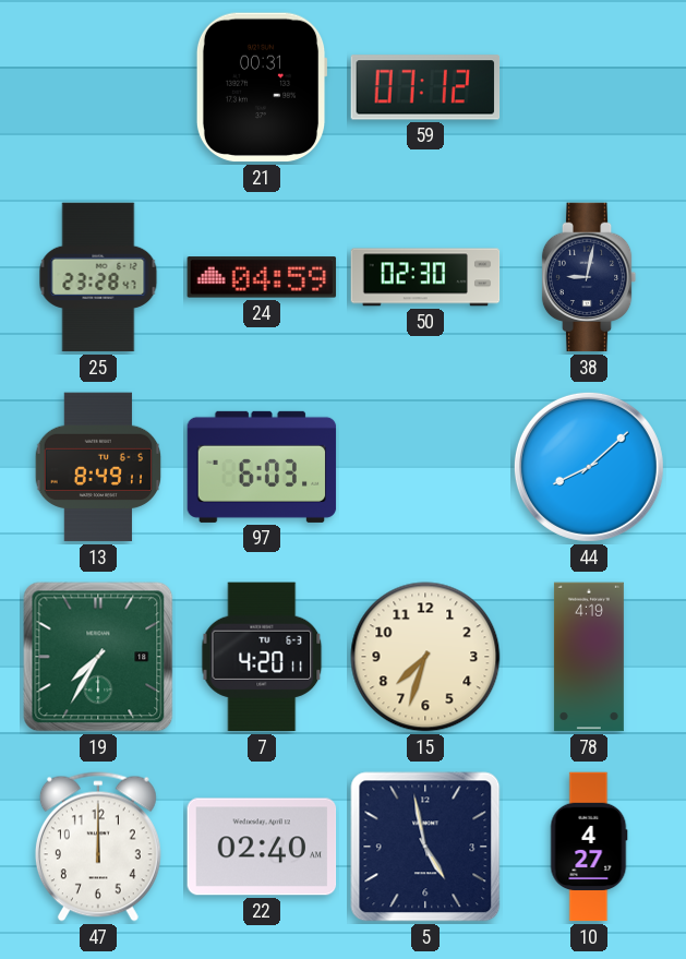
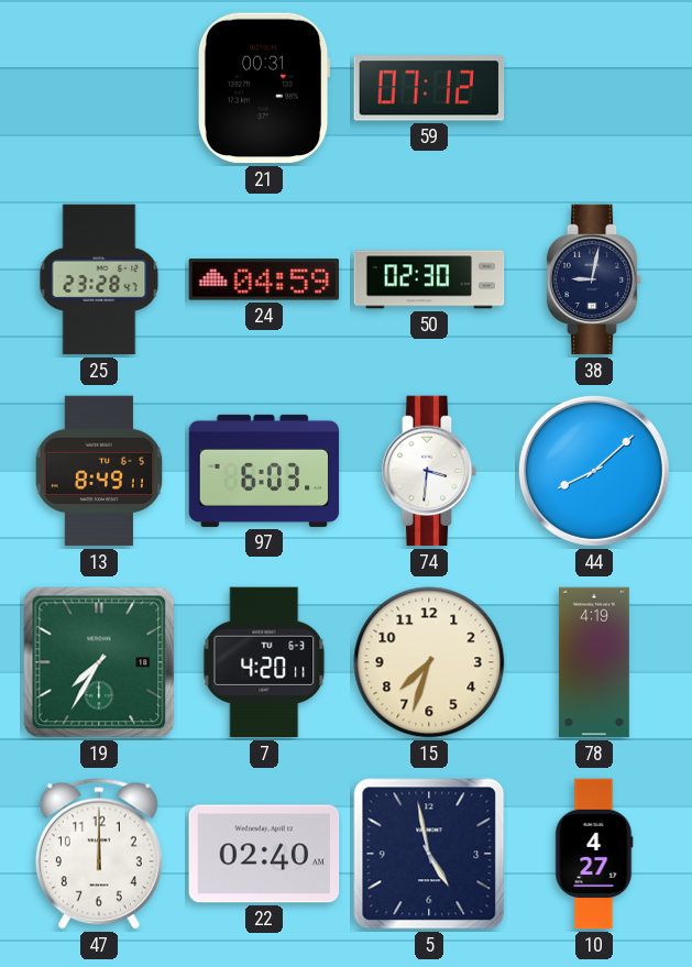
74: none -> 3:31
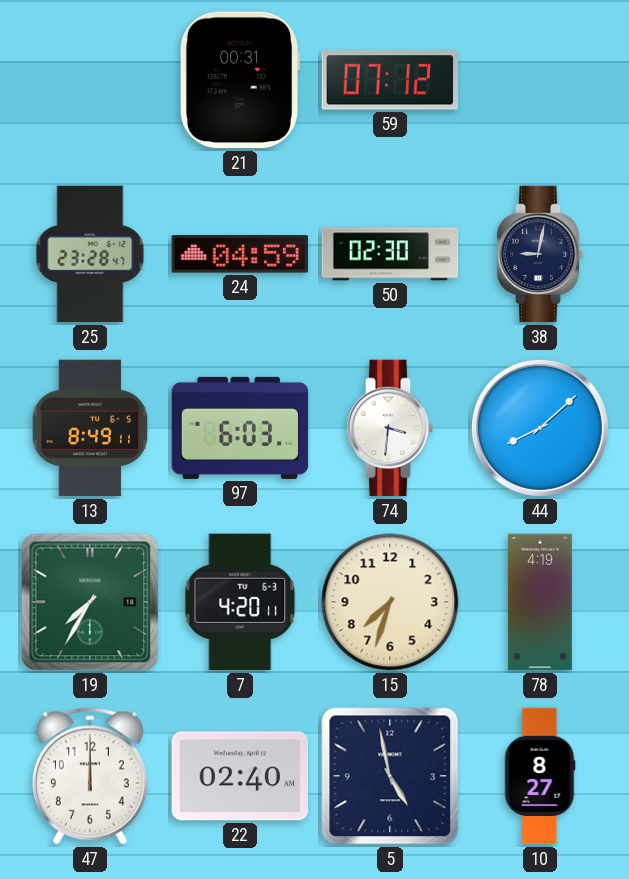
10: 4:27 -> 8:27
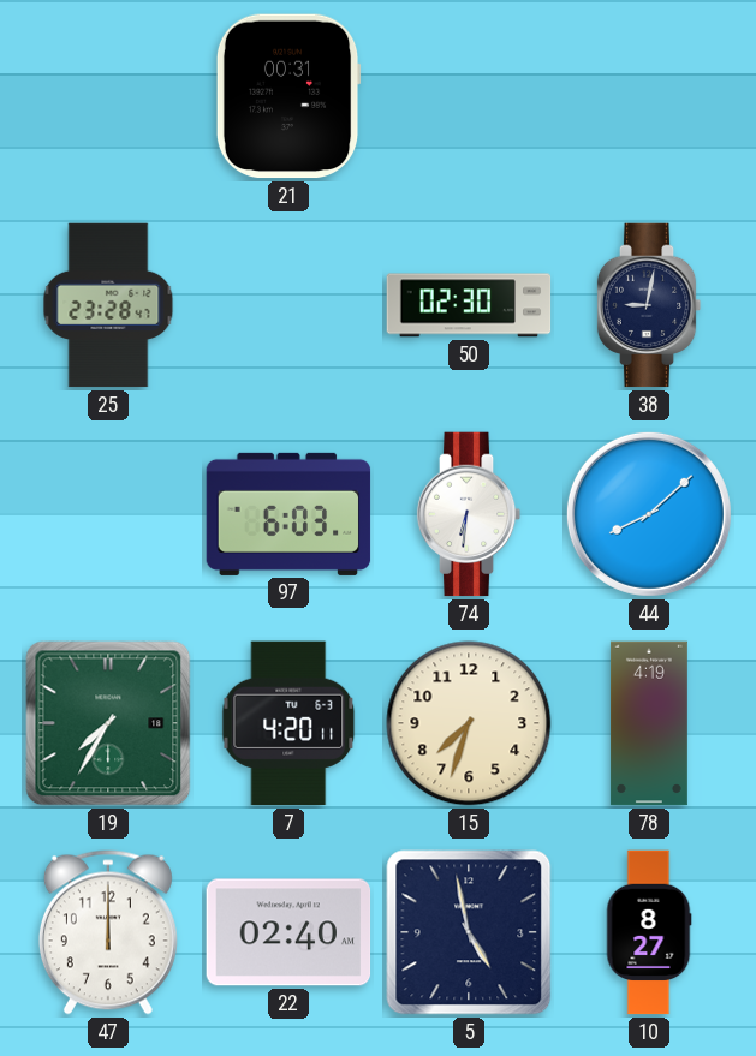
59: 07:12 -> none
24: 04:59 -> none
13: 8:49 -> none
74: 3:31 -> 6:31
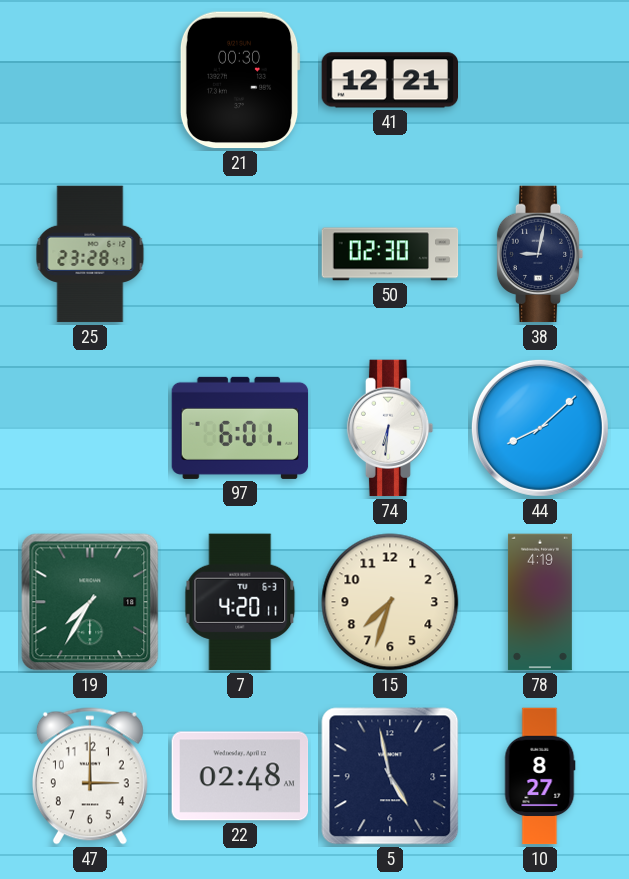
21: 00:31 -> 00:30
41: none -> 12:21
97: 6:03 -> 6:01
47: 12:00 -> 3:00
22: 02:40 -> 02:48
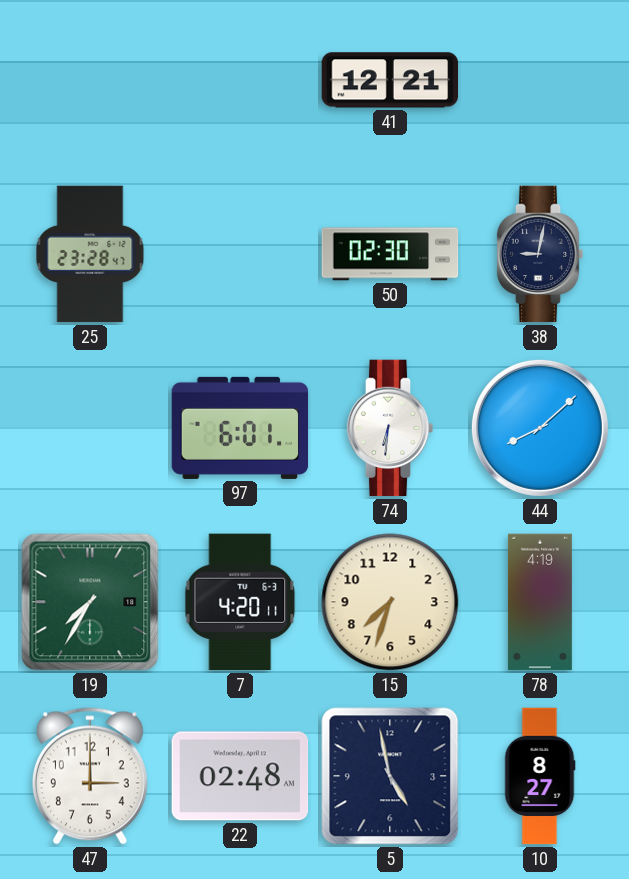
21: 00:30 -> none
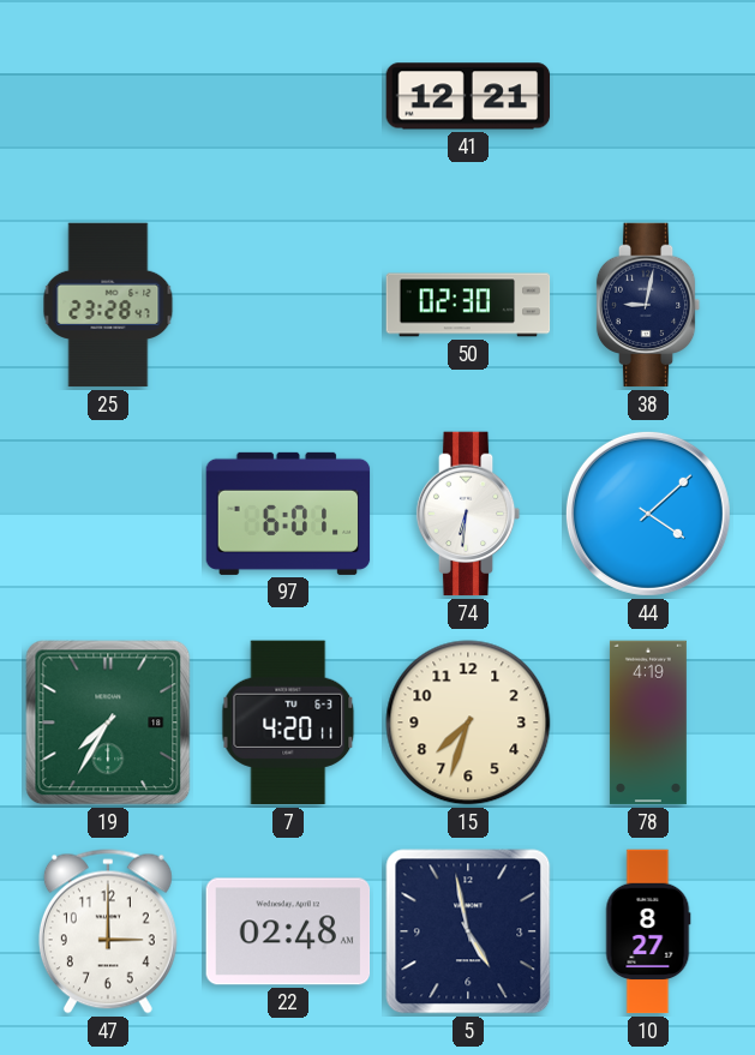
44: 8:08 -> 4:08
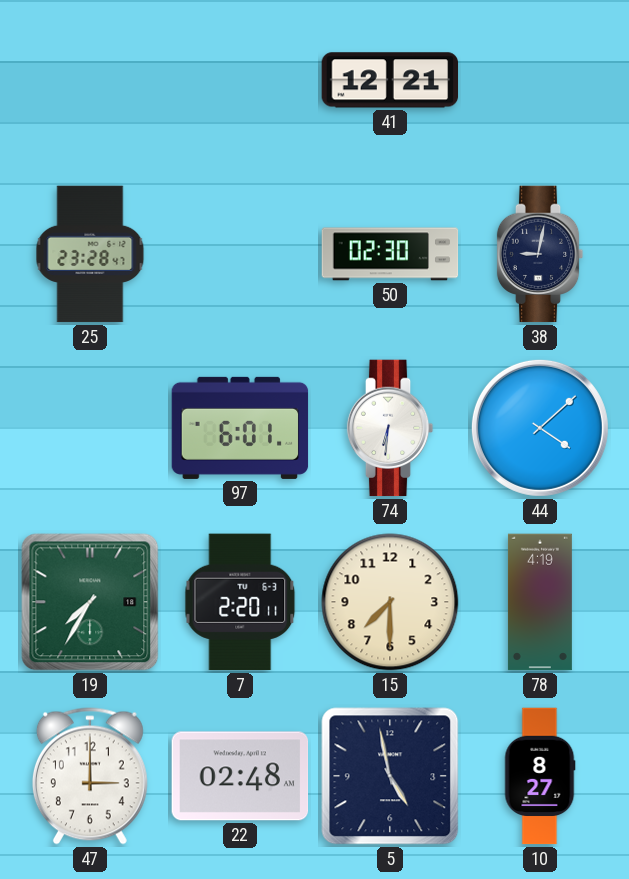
7: 4:20 -> 2:20
15: 7:33 -> 7:30
